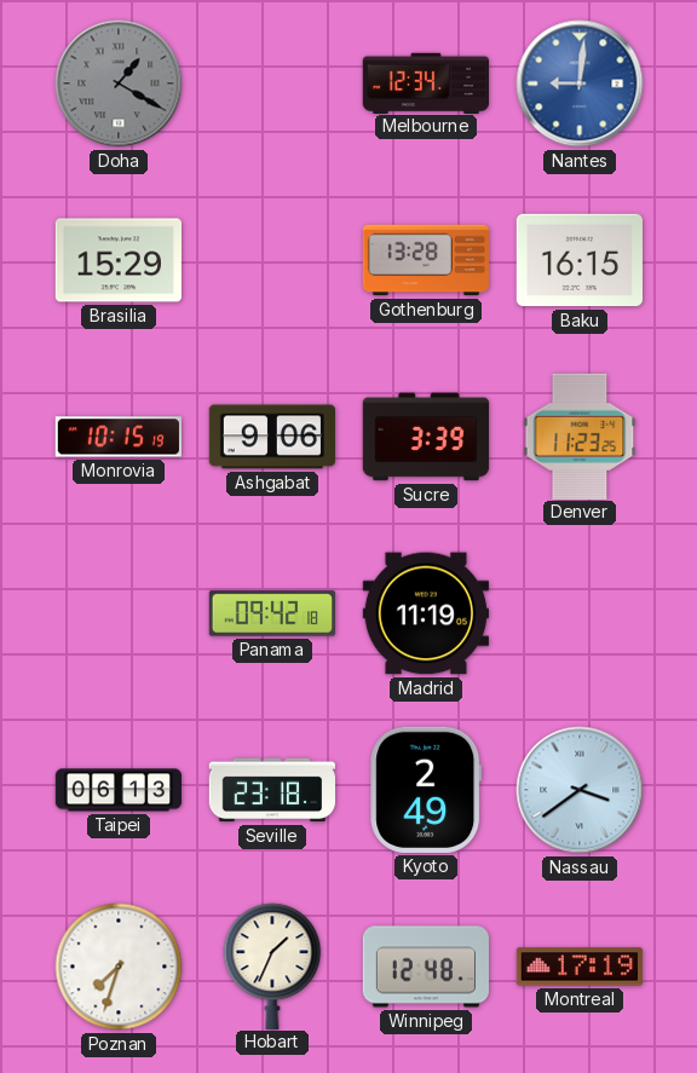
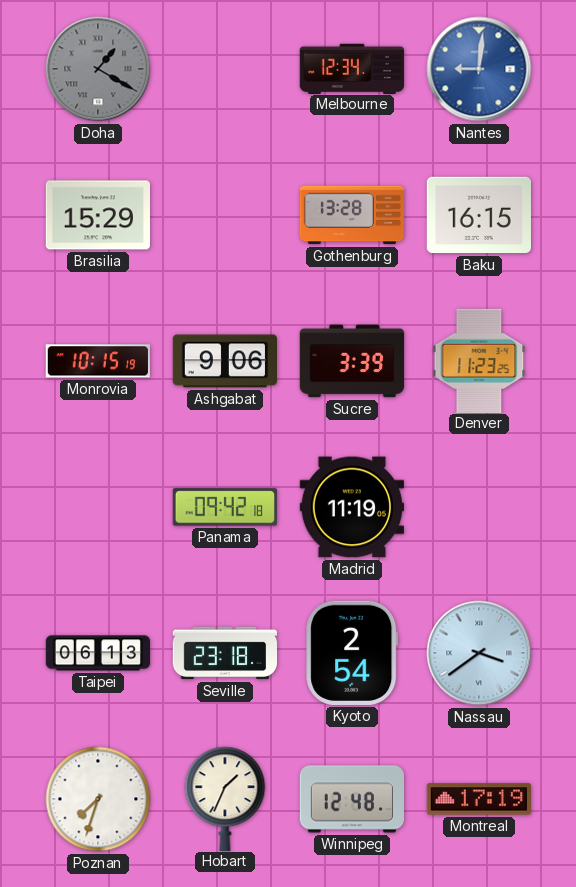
Kyoto: 2:49 -> 2:54
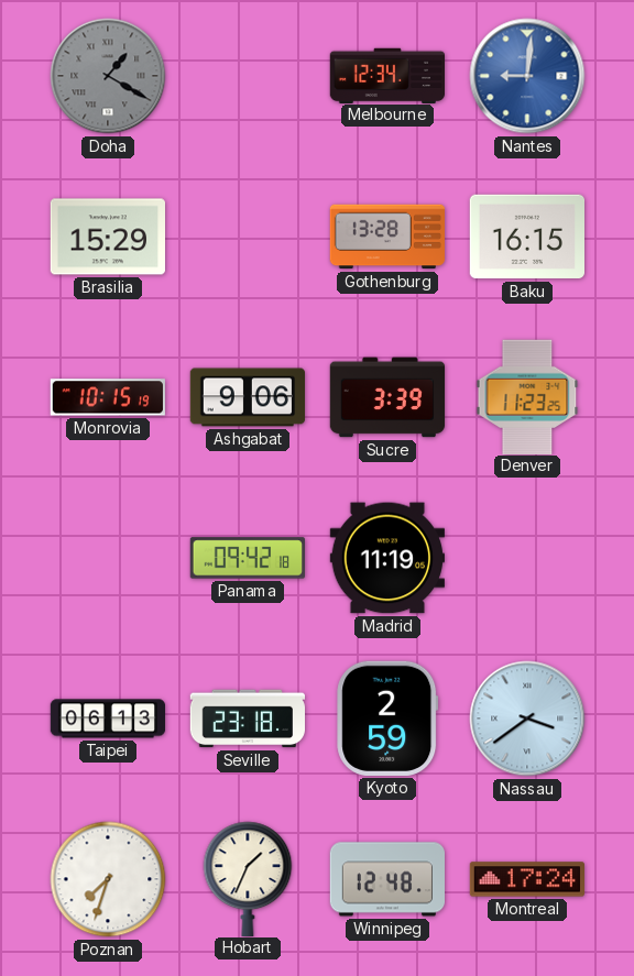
Kyoto: 2:54 -> 2:59
Montreal: 17:19 -> 17:24
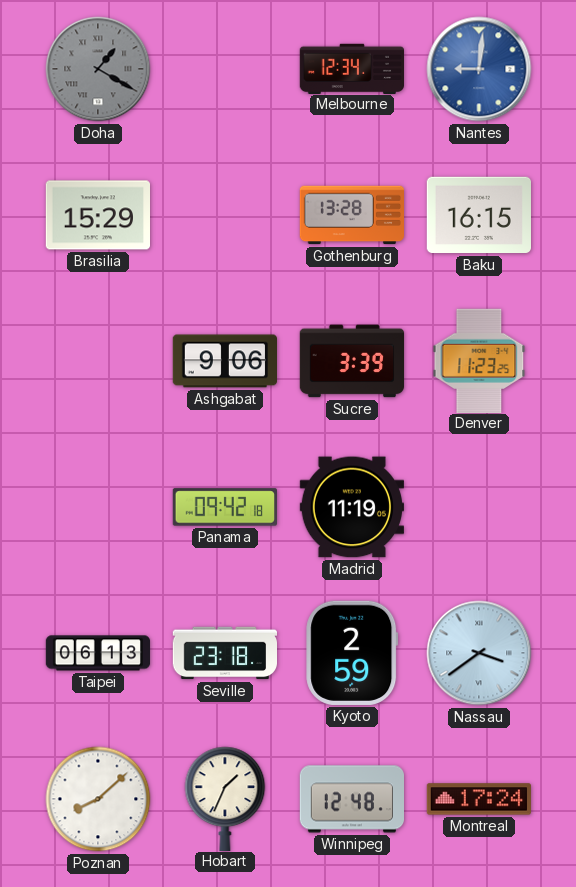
Monrovia: 10:15 -> none
Poznan: 7:33 -> 8:08
